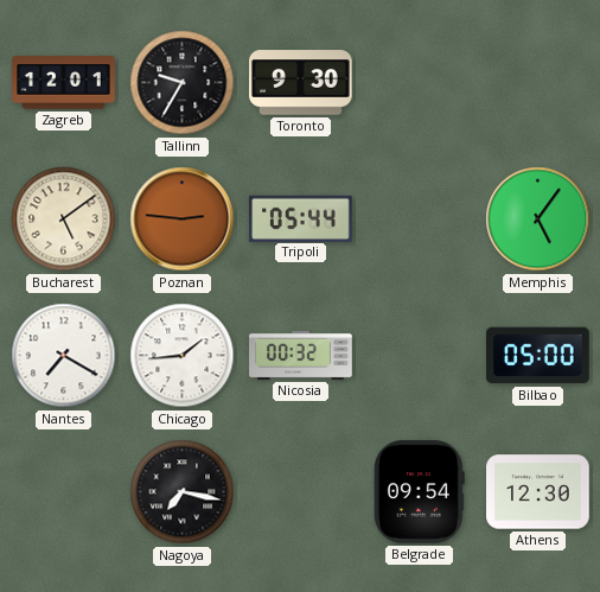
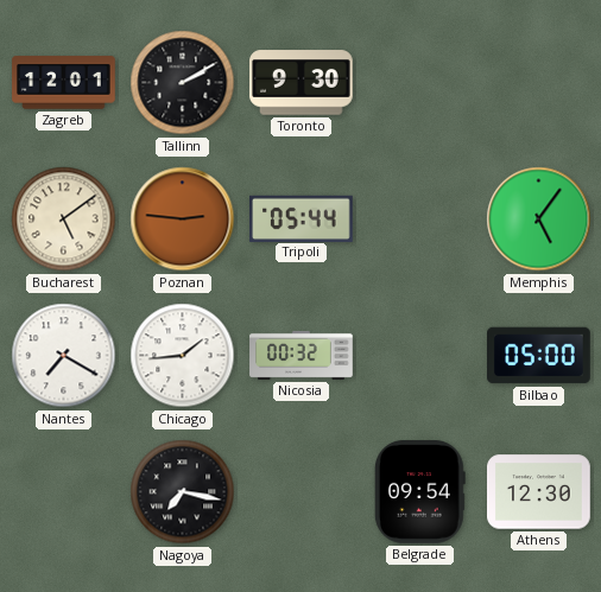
Tallinn: 9:35 -> 2:10
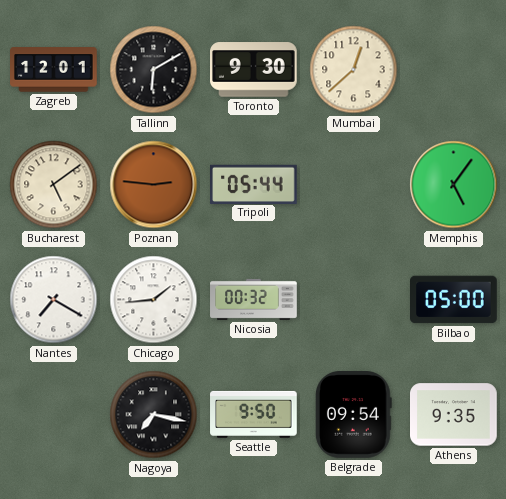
Tallinn: 2:10 -> 6:10
Mumbai: none -> 12:38
Seattle: none -> 9:50
Athens: 12:30 -> 9:35
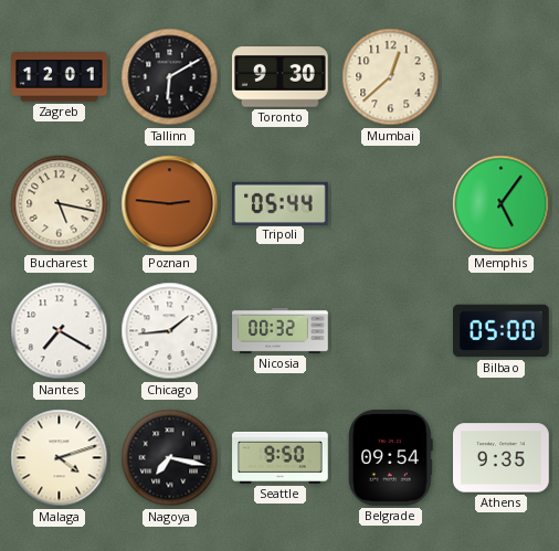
Bucharest: 5:09 -> 5:17
Malaga: none -> 4:12
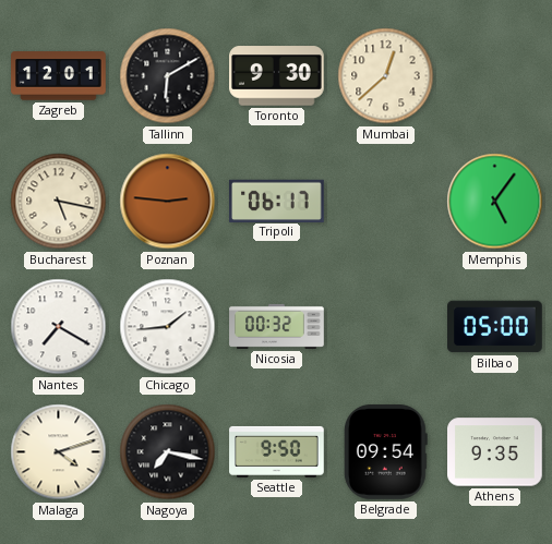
Tripoli: 05:44 -> 06:17
